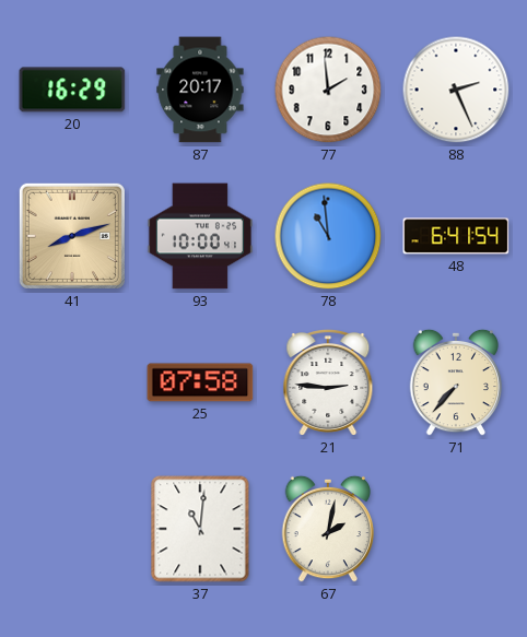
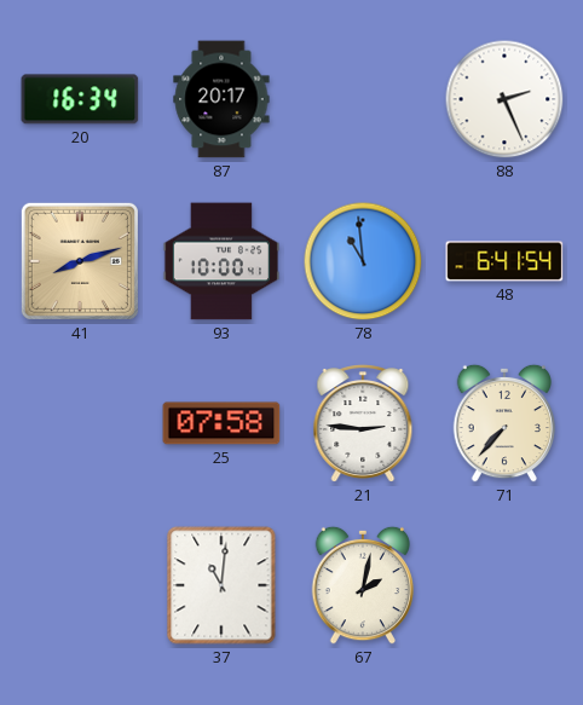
20: 16:29 -> 16:34
77: 1:59 -> none
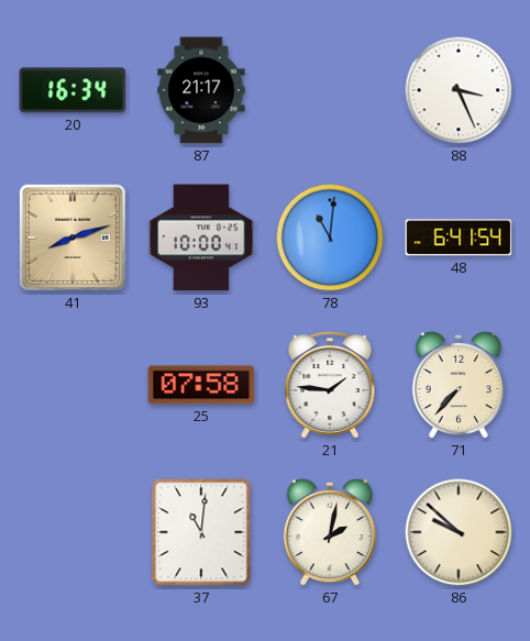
87: 20:17 -> 21:17
88: 2:26 -> 3:26
78: 10:59 -> 11:01
21: 2:46 -> 1:46
86: none -> 9:52
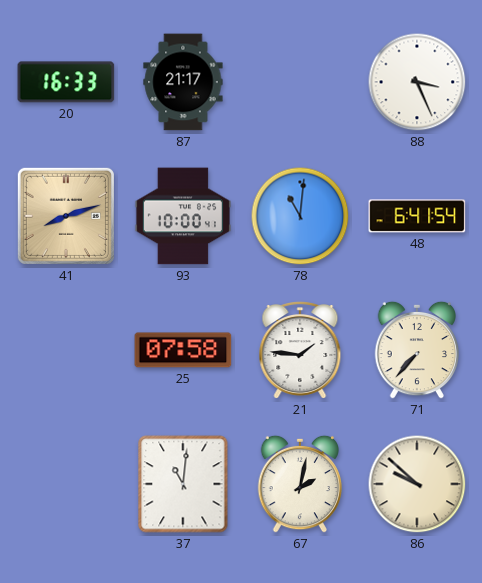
20: 16:34 -> 16:33
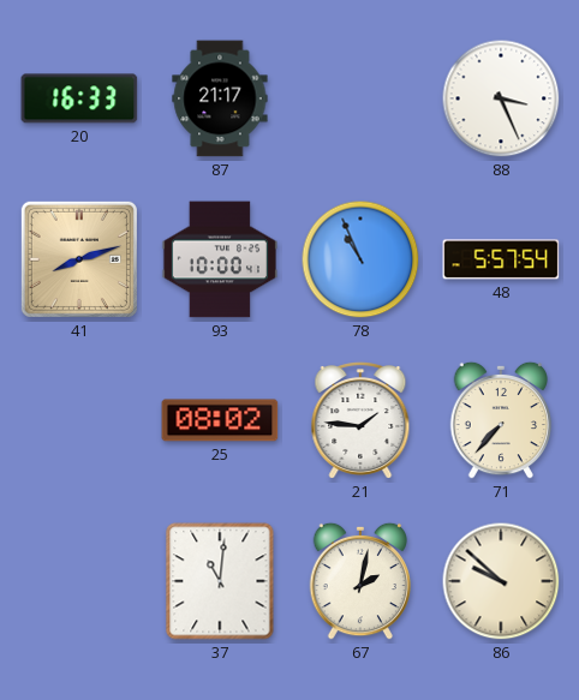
78: 11:01 -> 10:56
48: 6:41 -> 5:57
25: 07:58 -> 08:02
